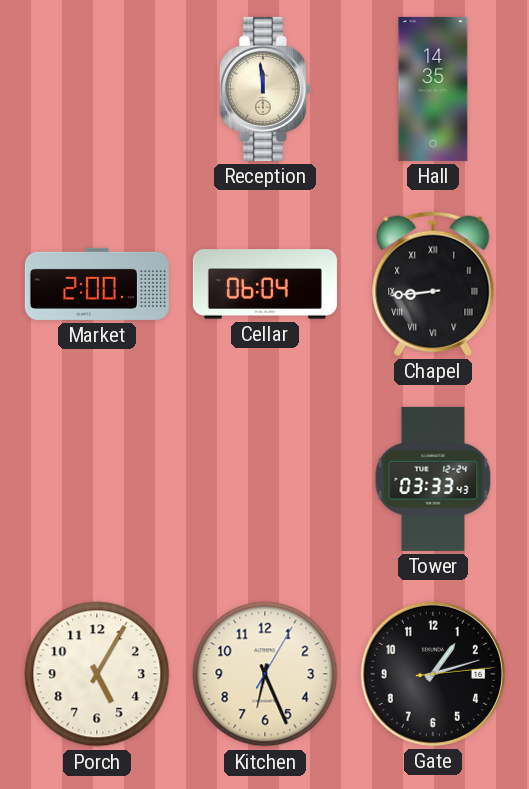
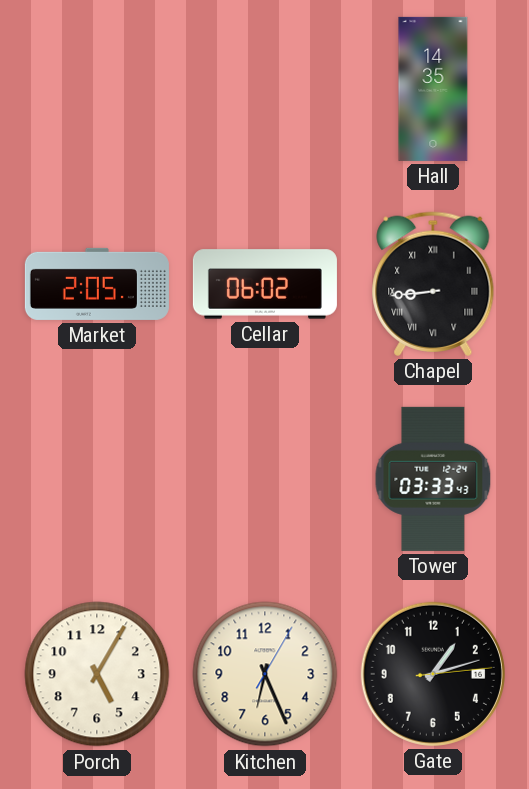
Reception: 11:59 -> none
Market: 2:00 -> 2:05
Cellar: 06:04 -> 06:02
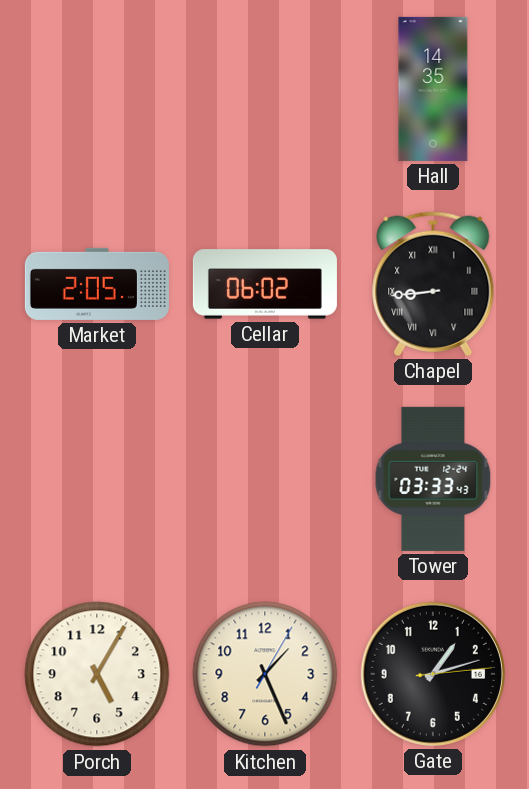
Kitchen: 6:26 -> 1:26
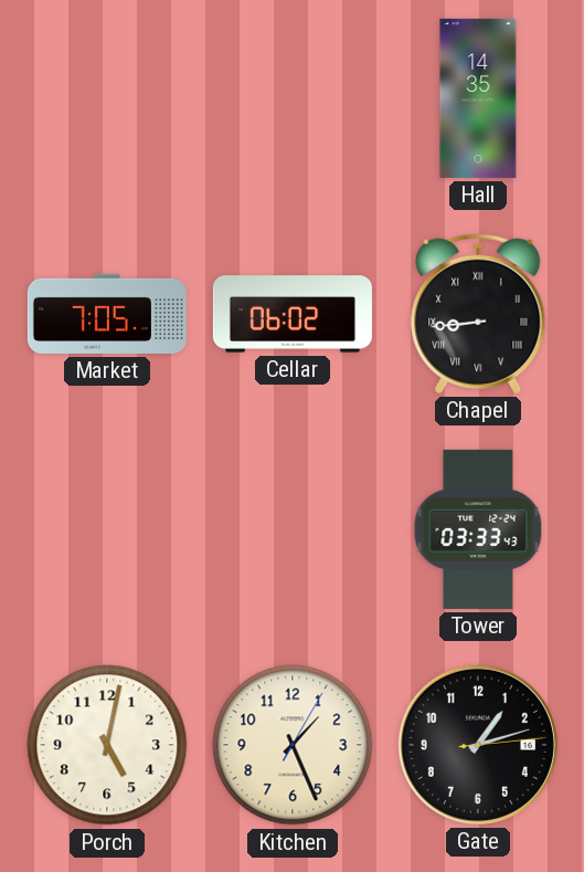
Market: 2:05 -> 7:05
Porch: 5:05 -> 5:02
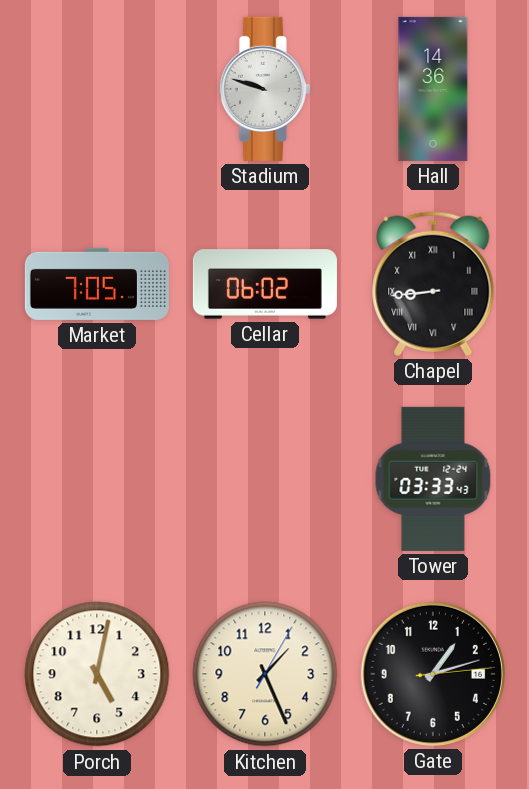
Stadium: none -> 9:48
Hall: 14:35 -> 14:36
